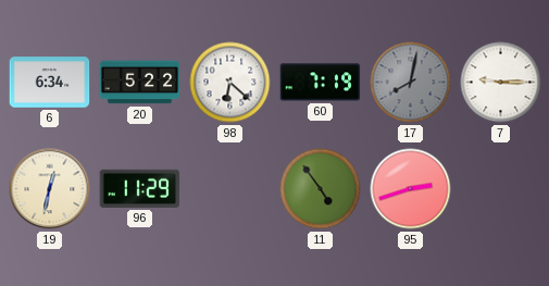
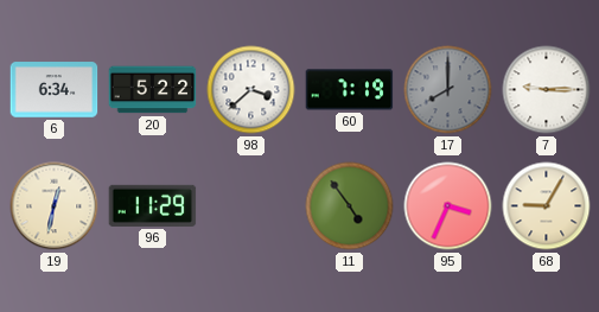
98: 6:22 -> 3:38
17: 8:02 -> 8:00
95: 2:42 -> 3:34
68: none -> 9:05
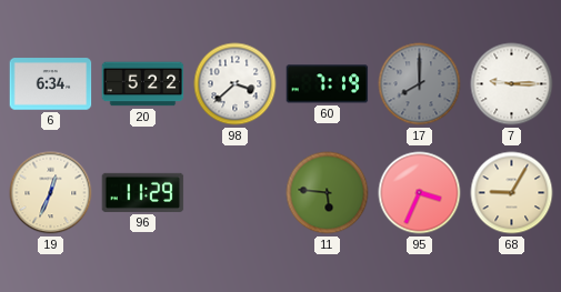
19: 12:32 -> 12:34
11: 4:54 -> 5:46
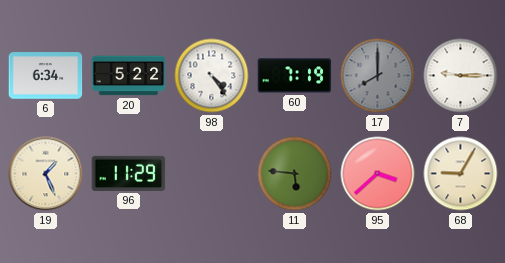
98: 3:38 -> 4:24
19: 12:34 -> 1:26
95: 3:34 -> 3:38
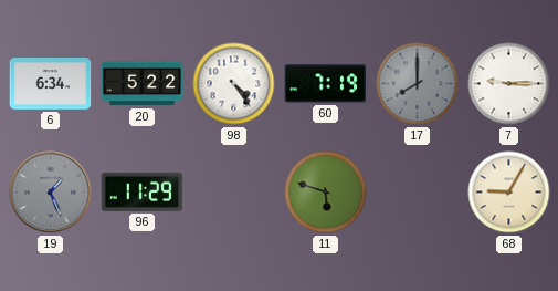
19 dial: cream -> grey
11: 5:46 -> 5:48
95: 3:38 -> none
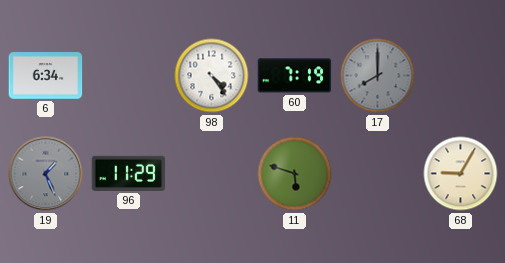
20: 5:22 -> none
7: 9:15 -> none
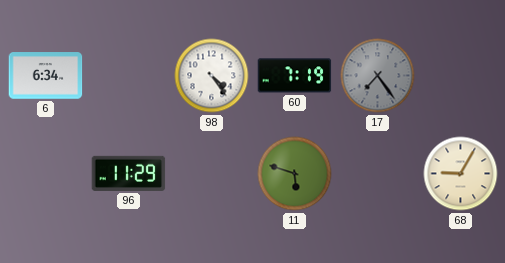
17: 8:00 -> 7:24
19: 1:26 -> none
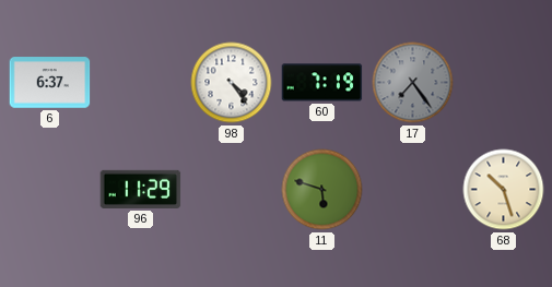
6: 6:34 -> 6:37
68: 9:05 -> 10:27
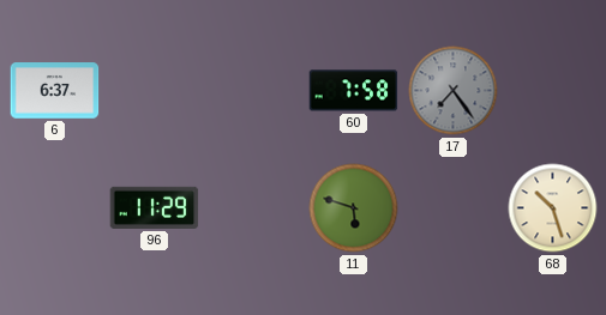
98: 4:24 -> none
60: 7:19 -> 7:58
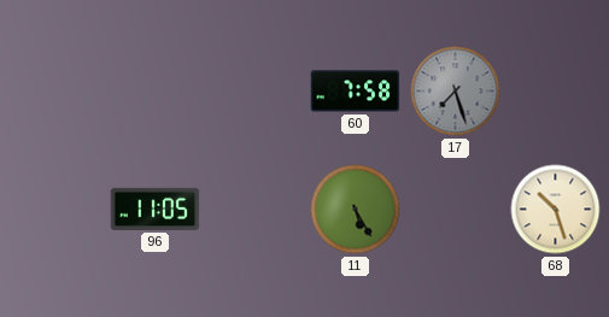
6: 6:37 -> none
17: 7:24 -> 7:27
96: 11:29 -> 11:05
11: 5:48 -> 5:25
